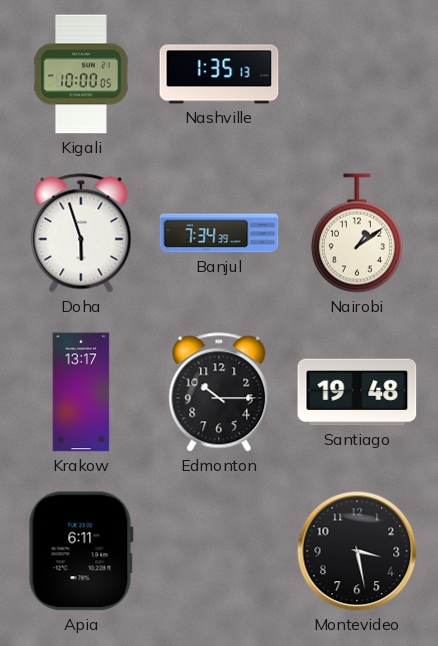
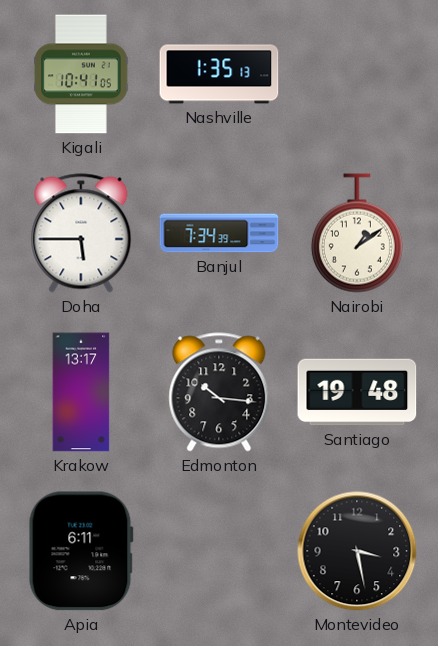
Kigali: 10:00 -> 10:41
Doha: 5:57 -> 5:45
Edmonton: 10:15 -> 10:16
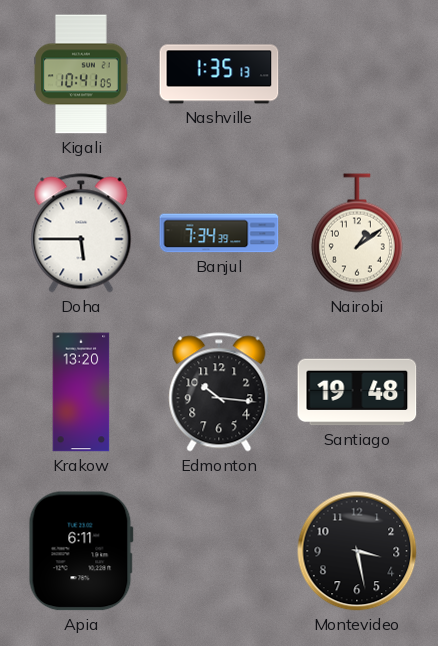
Krakow: 13:17 -> 13:20
